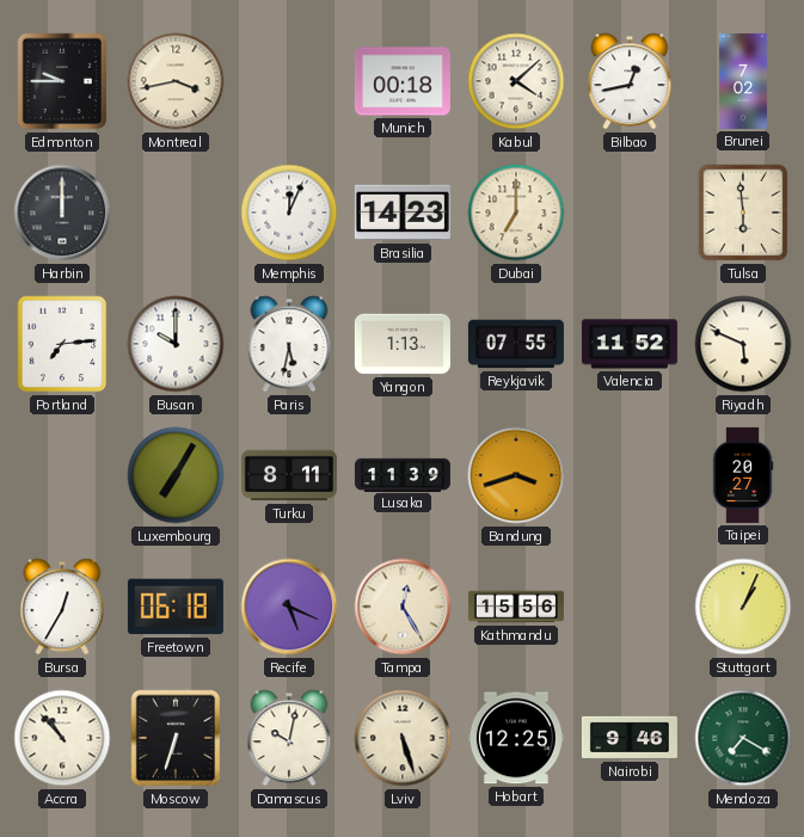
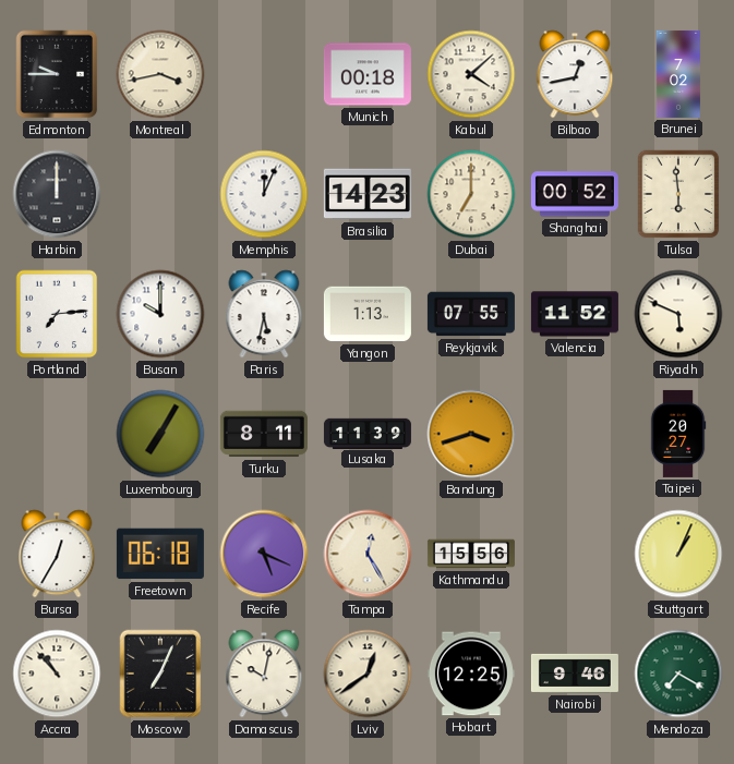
Shanghai: none -> 00:52
Moscow: 6:33 -> 7:04
Lviv: 5:27 -> 12:39
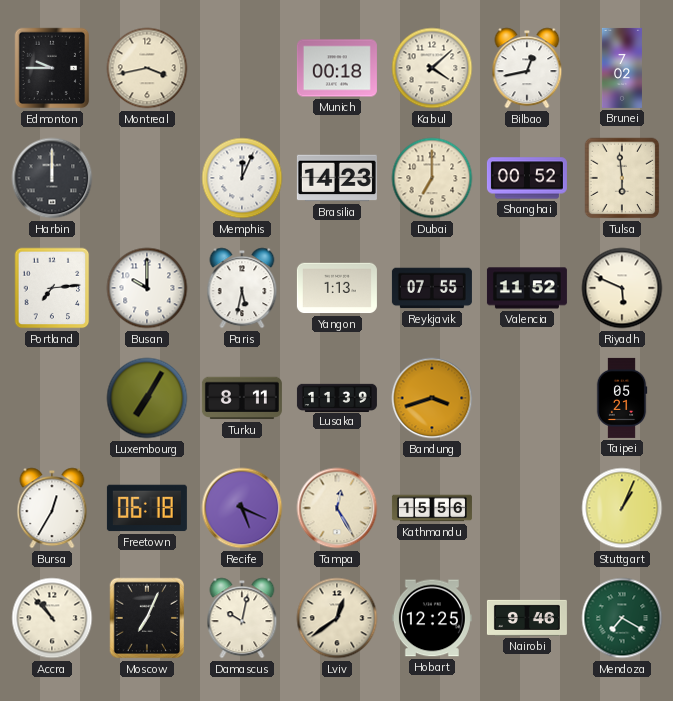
Taipei: 20:27 -> 05:21
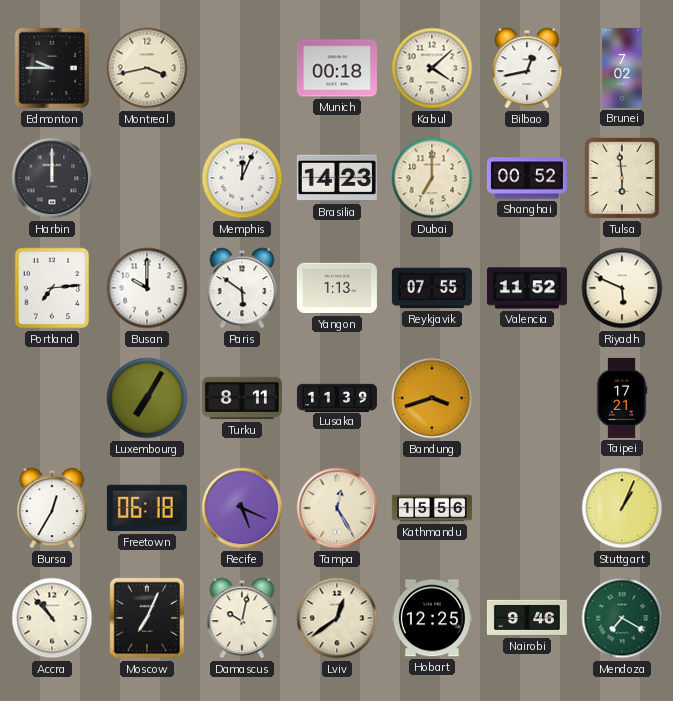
Paris: 5:32 -> 5:51
Taipei: 05:21 -> 17:21
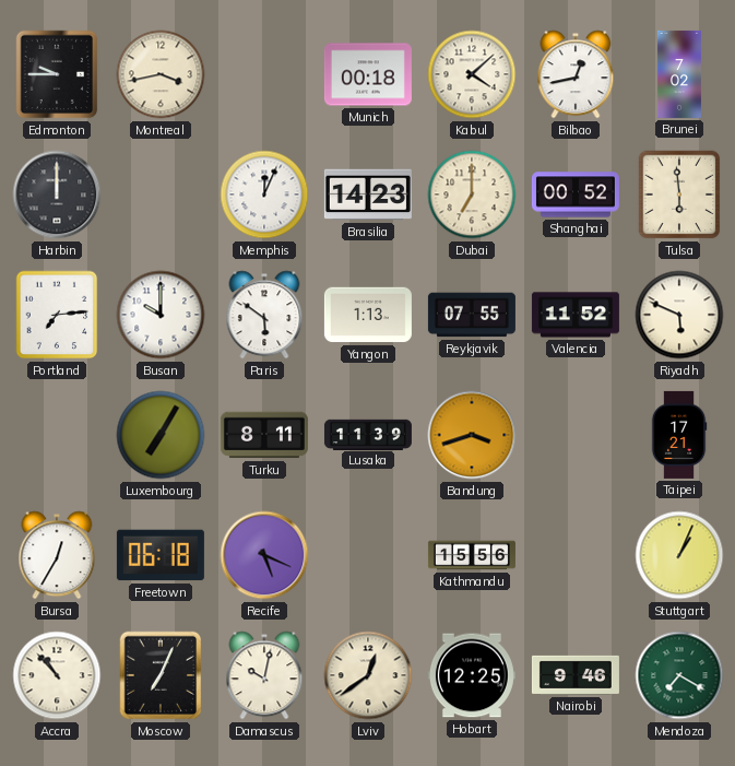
Tampa: 12:25 -> none
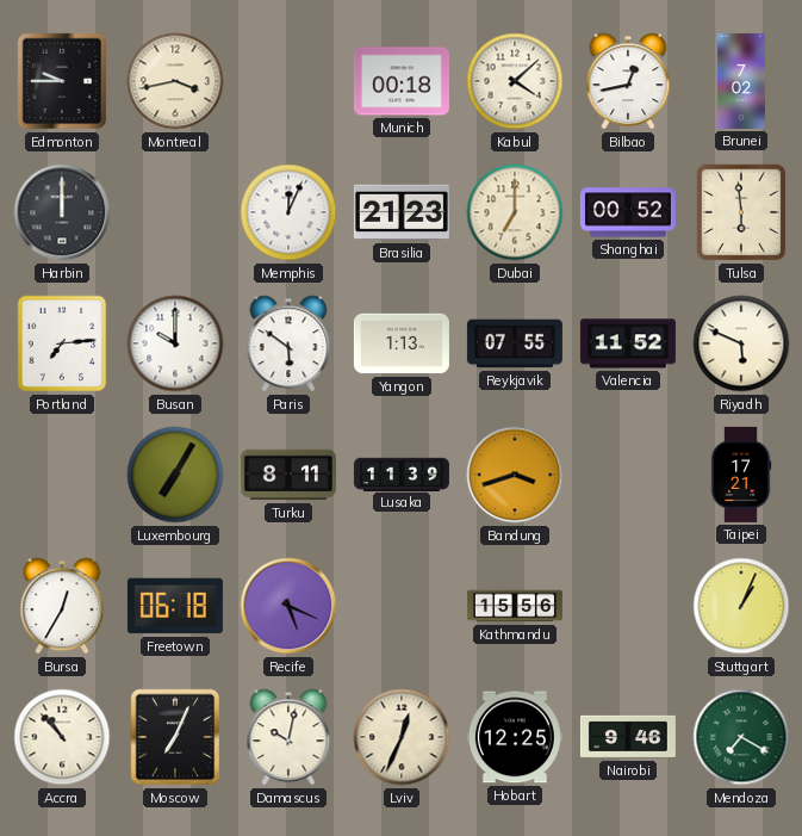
Brasilia: 14:23 -> 21:23
Lviv: 12:39 -> 12:34
